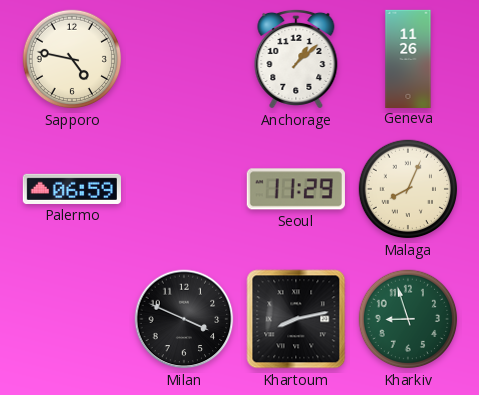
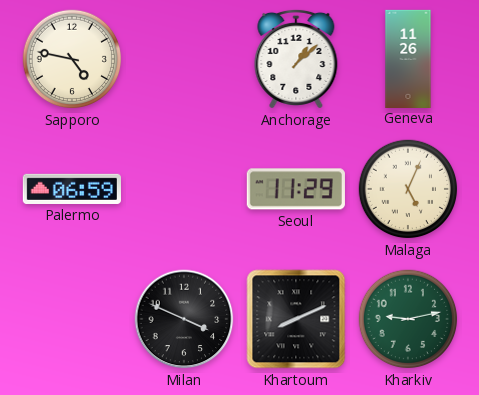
Malaga: 8:04 -> 5:04
Khartoum: 8:13 -> 8:11
Kharkiv: 8:57 -> 9:13
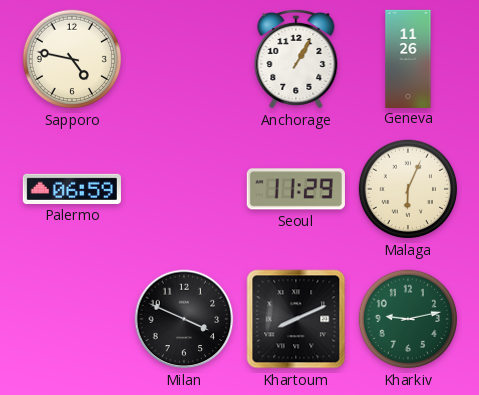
Anchorage: 1:08 -> 1:05
Malaga: 5:04 -> 6:04
